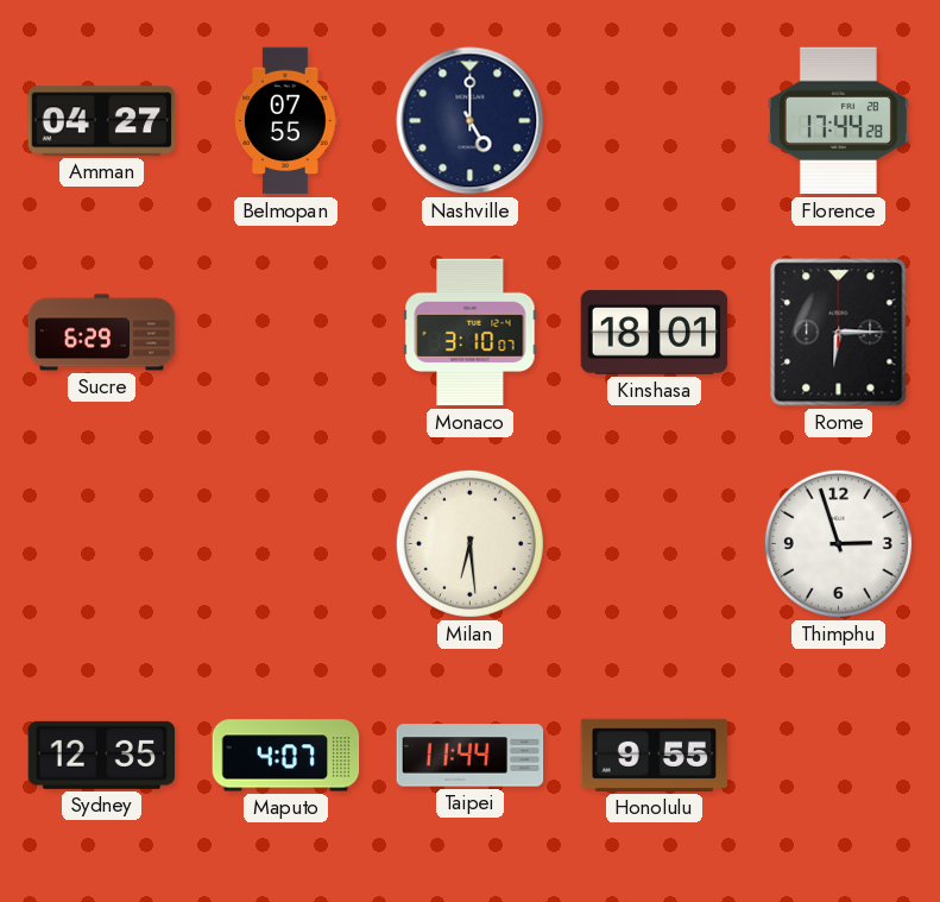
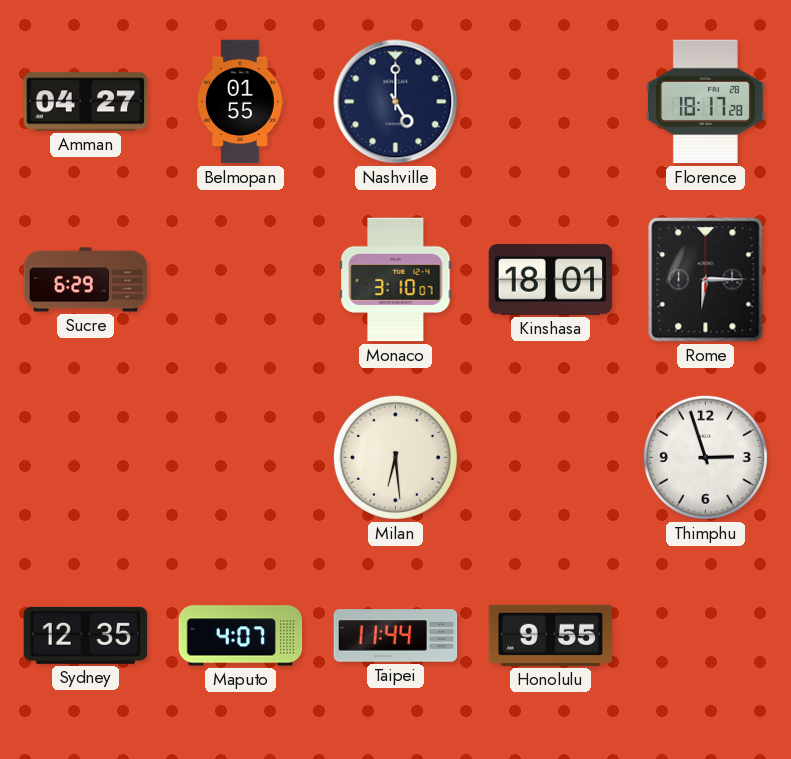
Belmopan: 07:55 -> 01:55
Florence: 17:44 -> 18:17
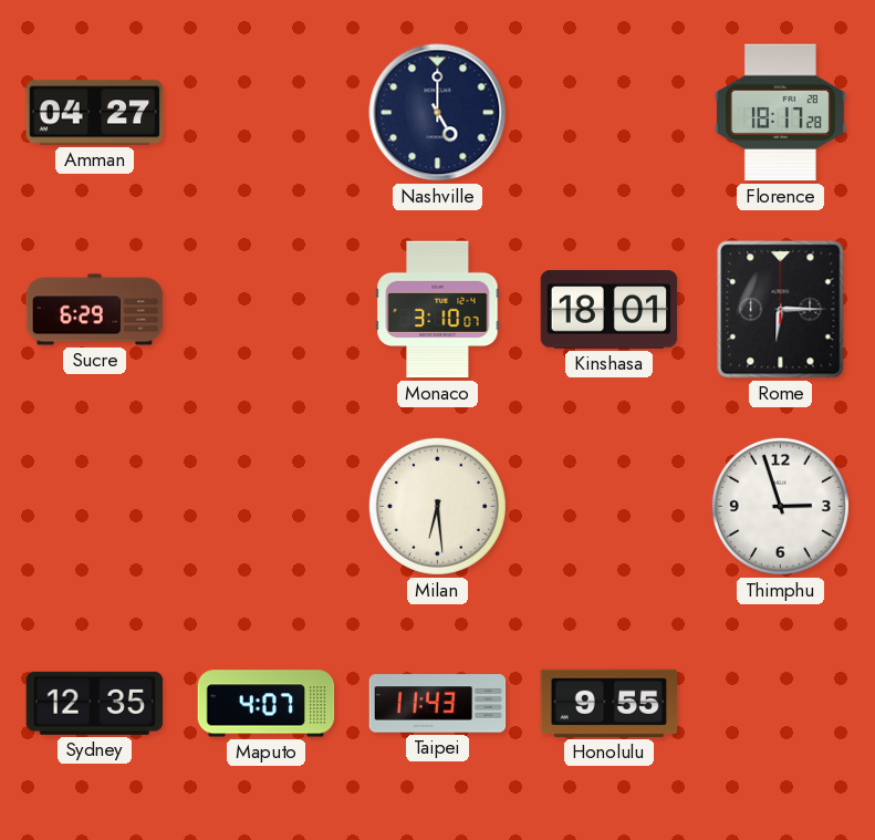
Belmopan: 01:55 -> none
Taipei: 11:44 -> 11:43
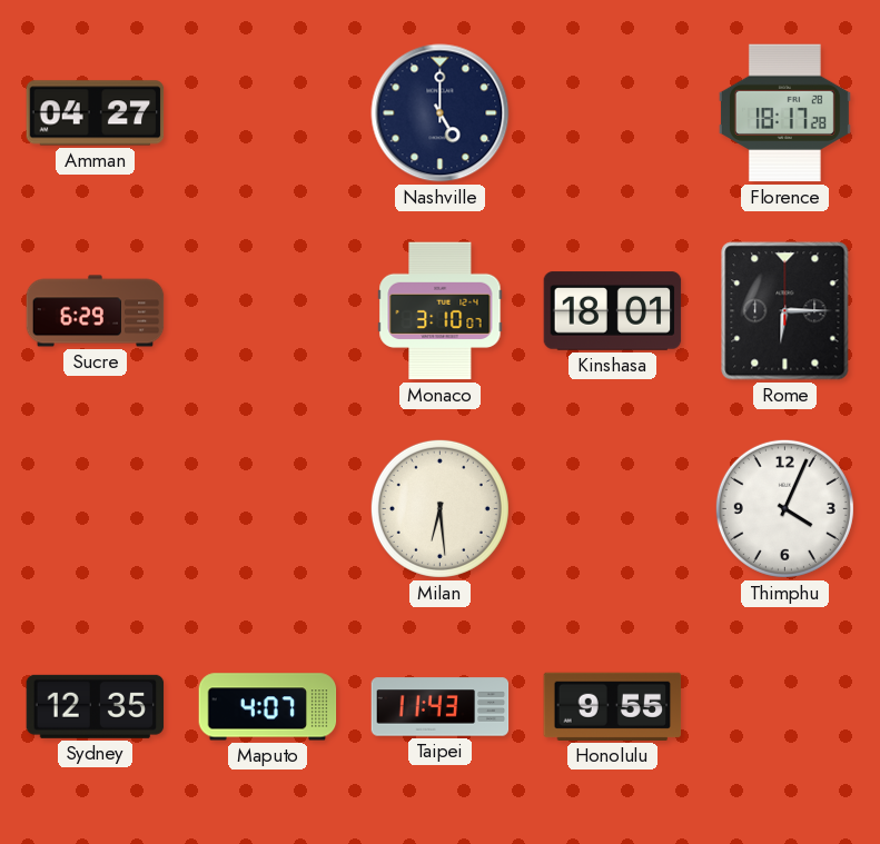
Thimphu: 2:57 -> 4:04
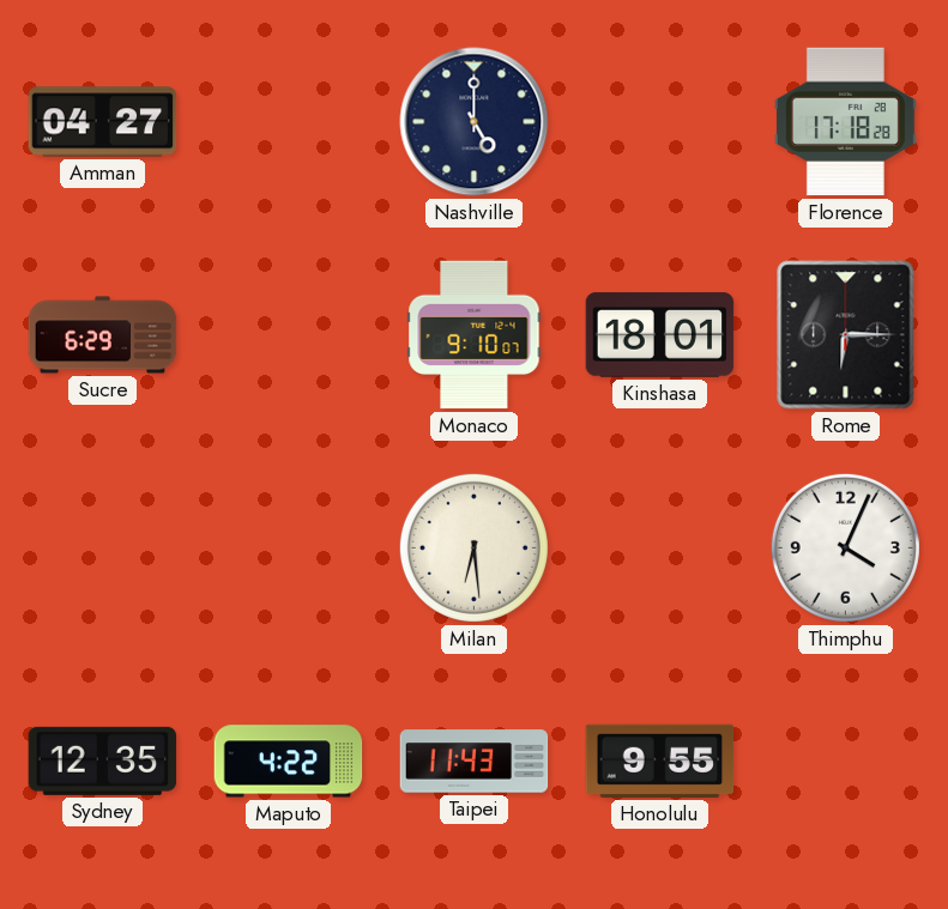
Florence: 18:17 -> 17:18
Monaco: 3:10 -> 9:10
Maputo: 4:07 -> 4:22
